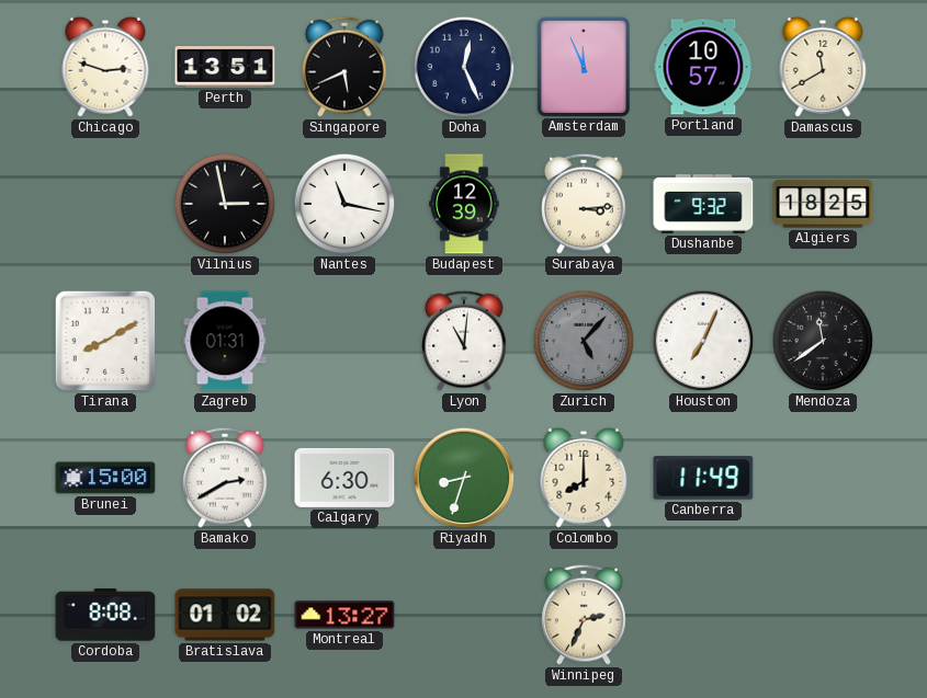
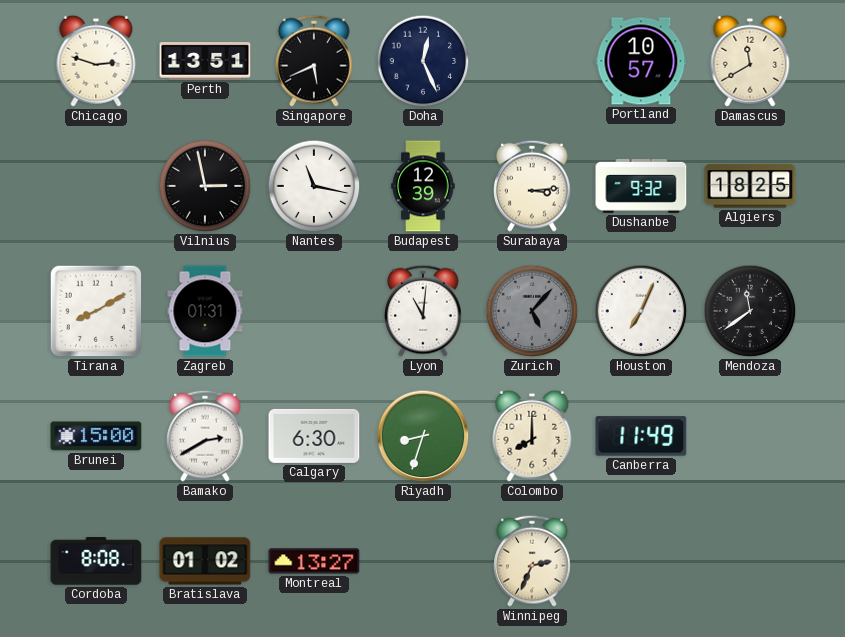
Amsterdam: 11:56 -> none
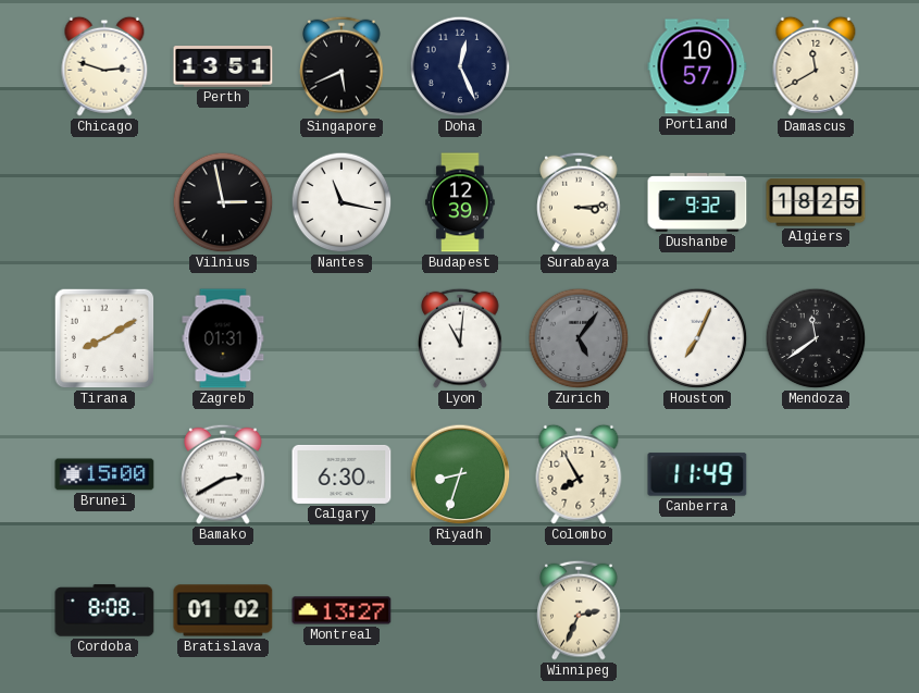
Zurich: 5:07 -> 5:06
Colombo: 8:00 -> 7:55
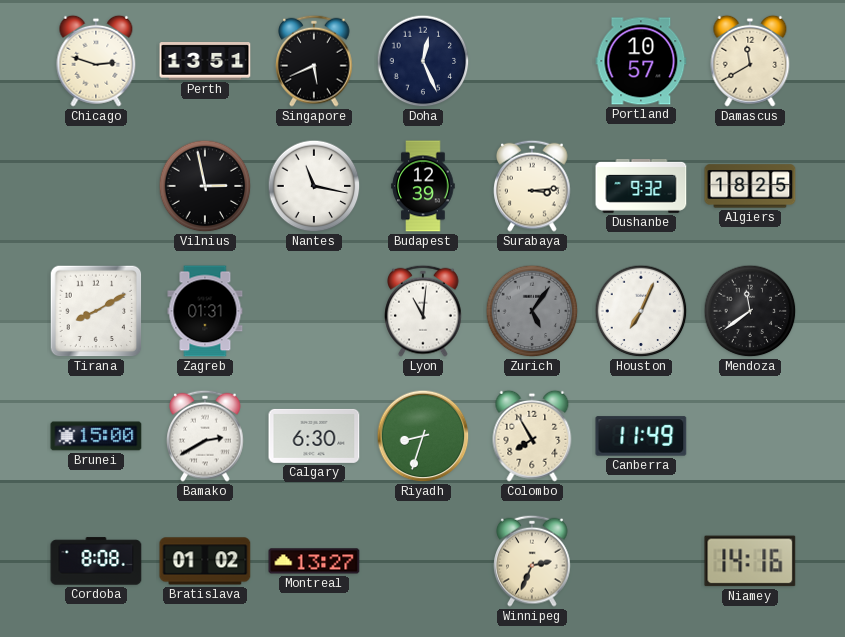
Niamey: none -> 14:16
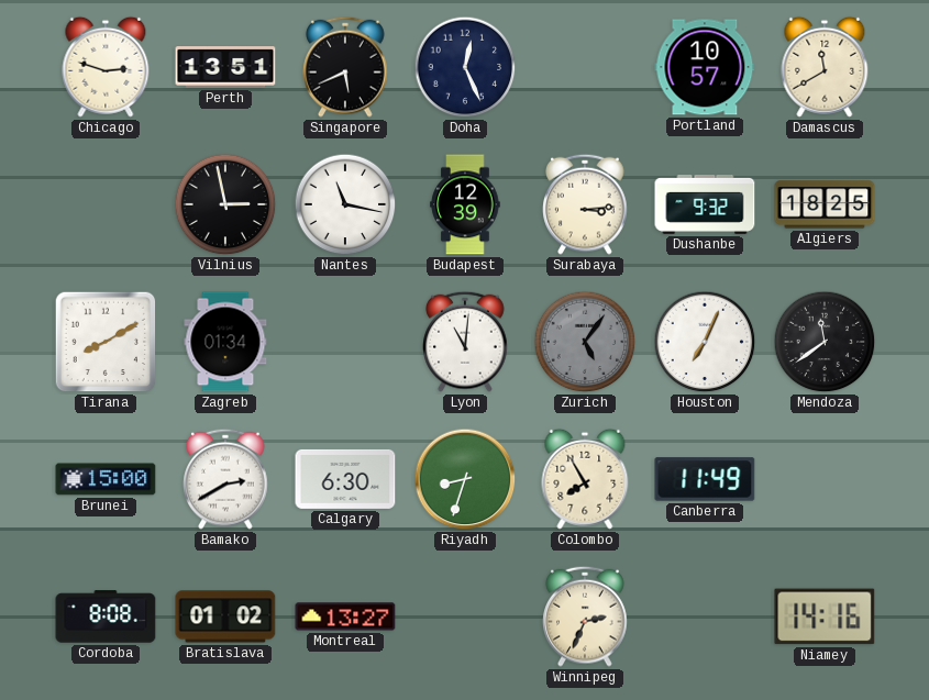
Zagreb: 01:31 -> 01:34
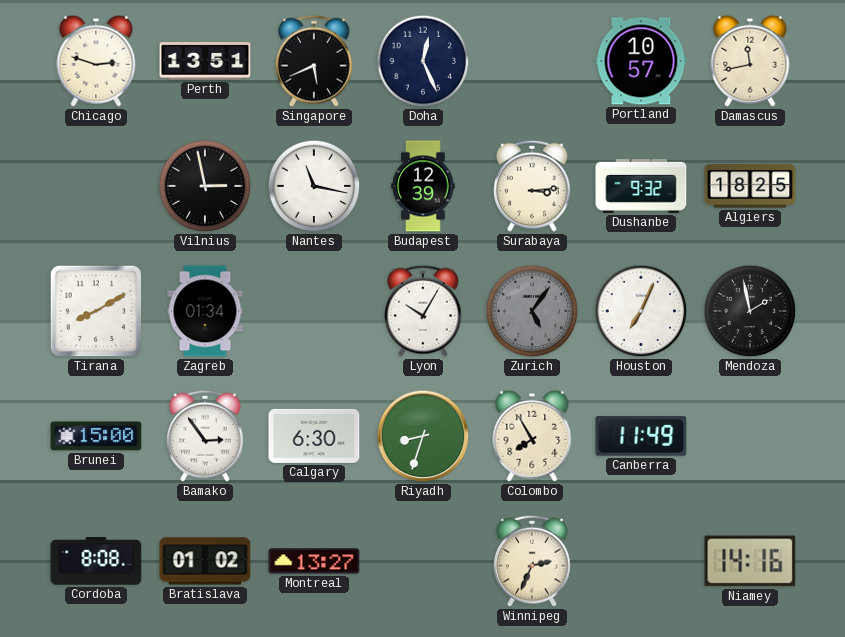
Damascus: 11:40 -> 11:43
Lyon: 11:01 -> 10:05
Mendoza: 11:39 -> 1:58
Bamako: 2:40 -> 2:54
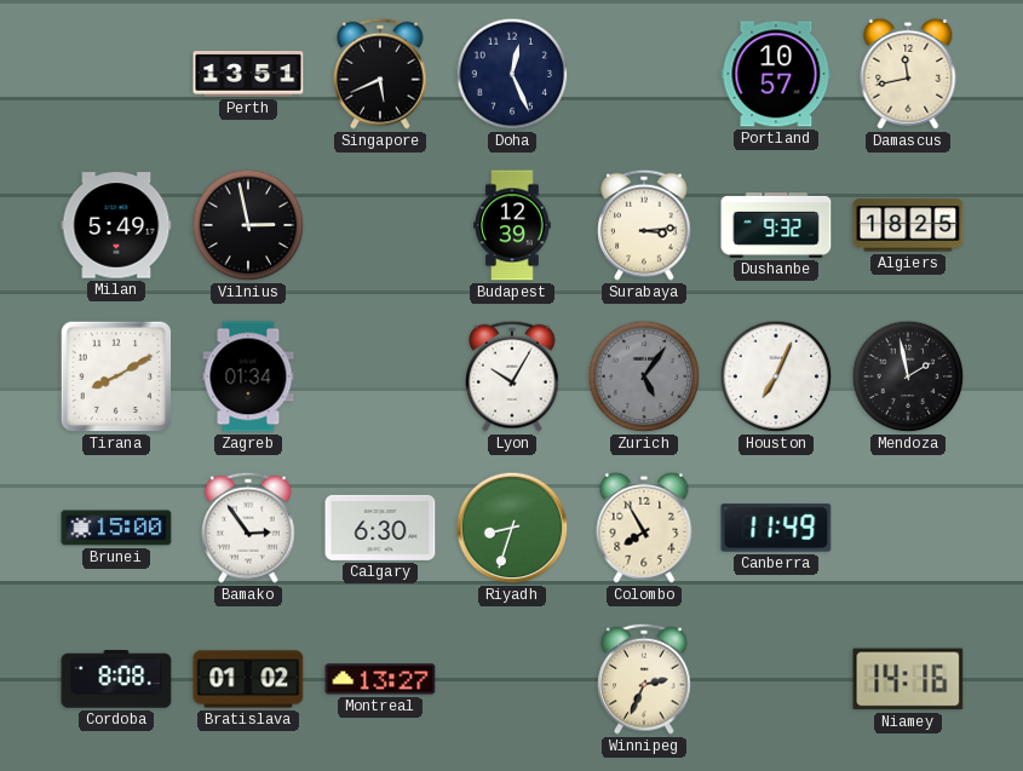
Chicago: 2:48 -> none
Milan: none -> 5:49
Nantes: 11:17 -> none
